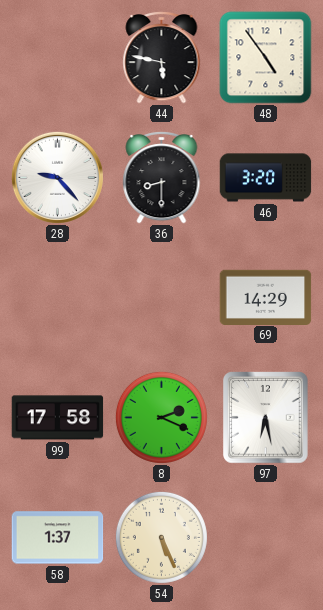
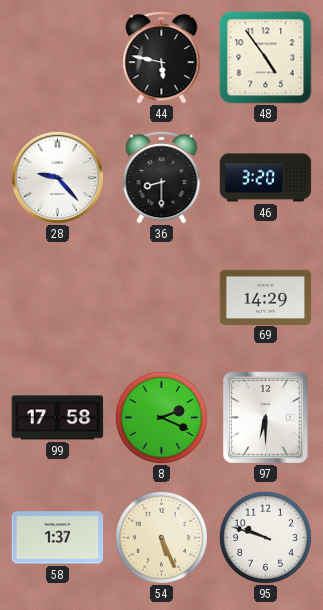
97: 6:28 -> 6:30
95: none -> 9:48
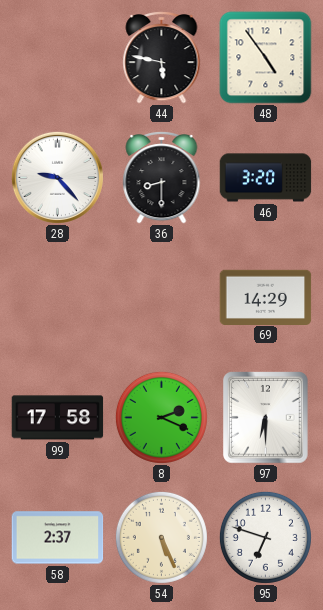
58: 1:37 -> 2:37
95: 9:48 -> 6:48
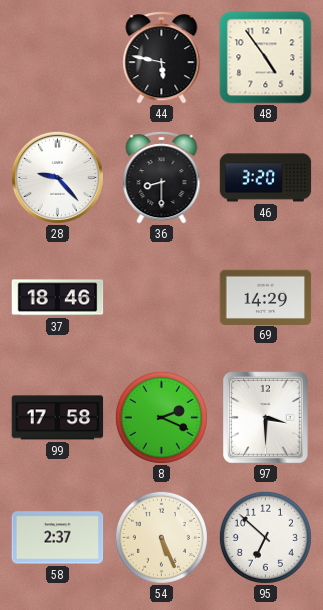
37: none -> 18:46
97: 6:30 -> 3:30
95: 6:48 -> 6:52
